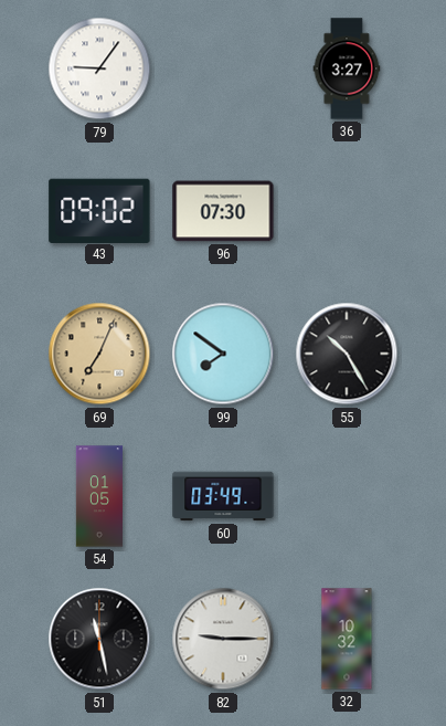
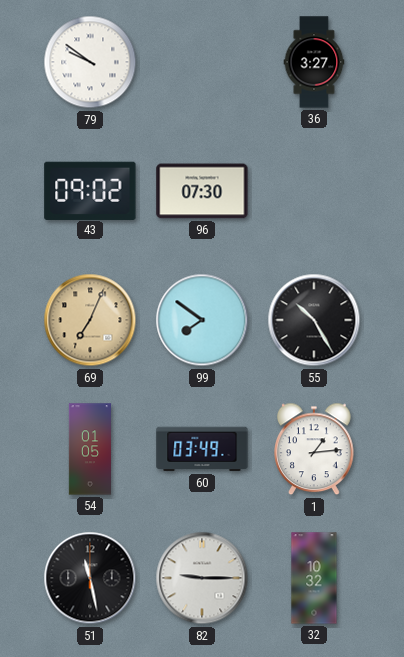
79: 9:06 -> 9:51
1: none -> 1:14
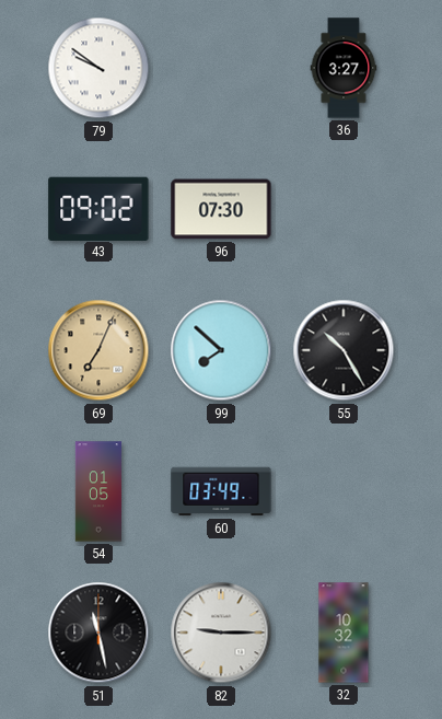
99: 7:51 -> 7:52
1: 1:14 -> none
